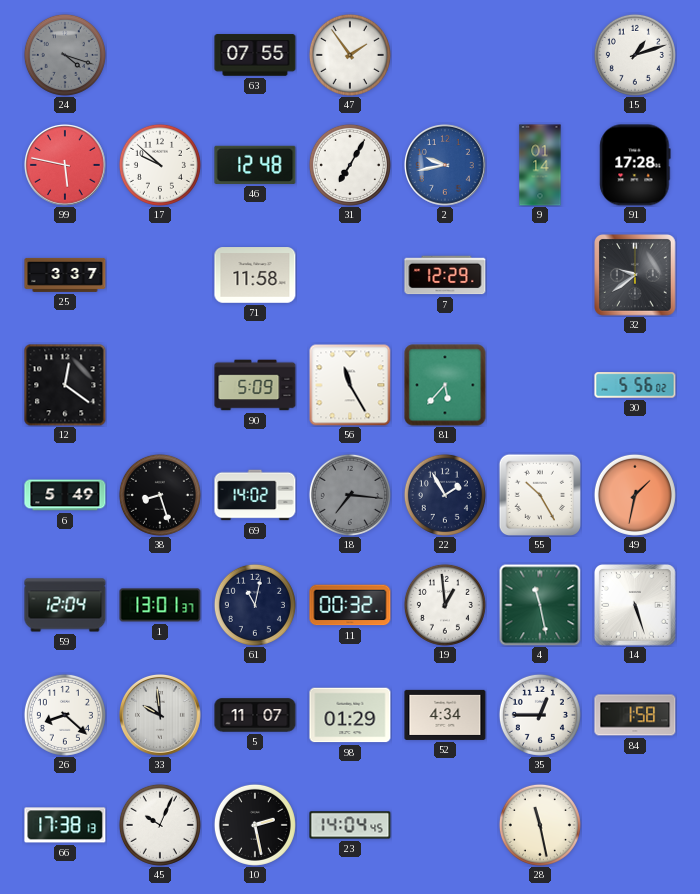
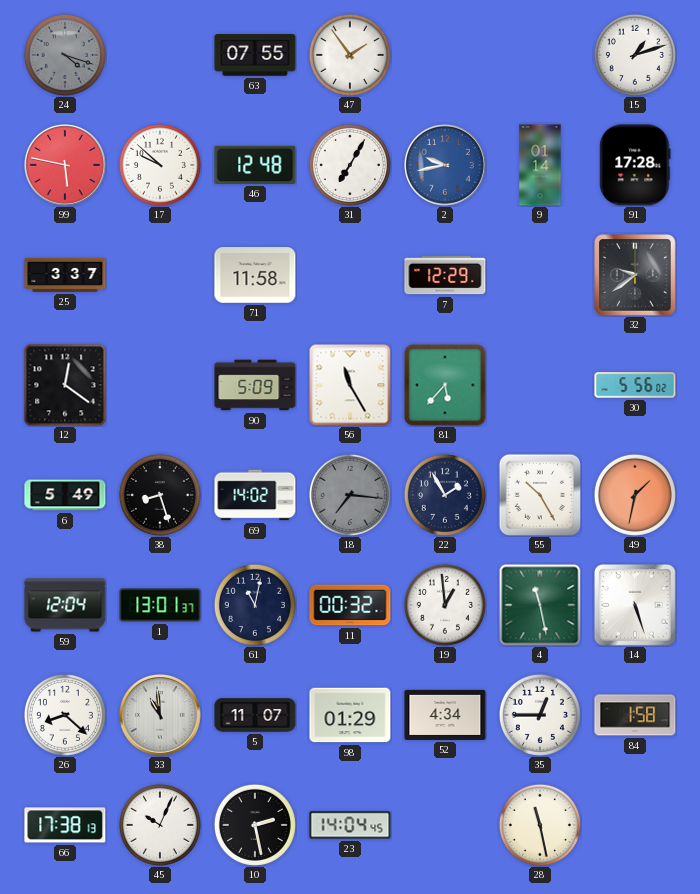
33: 9:59 -> 10:59
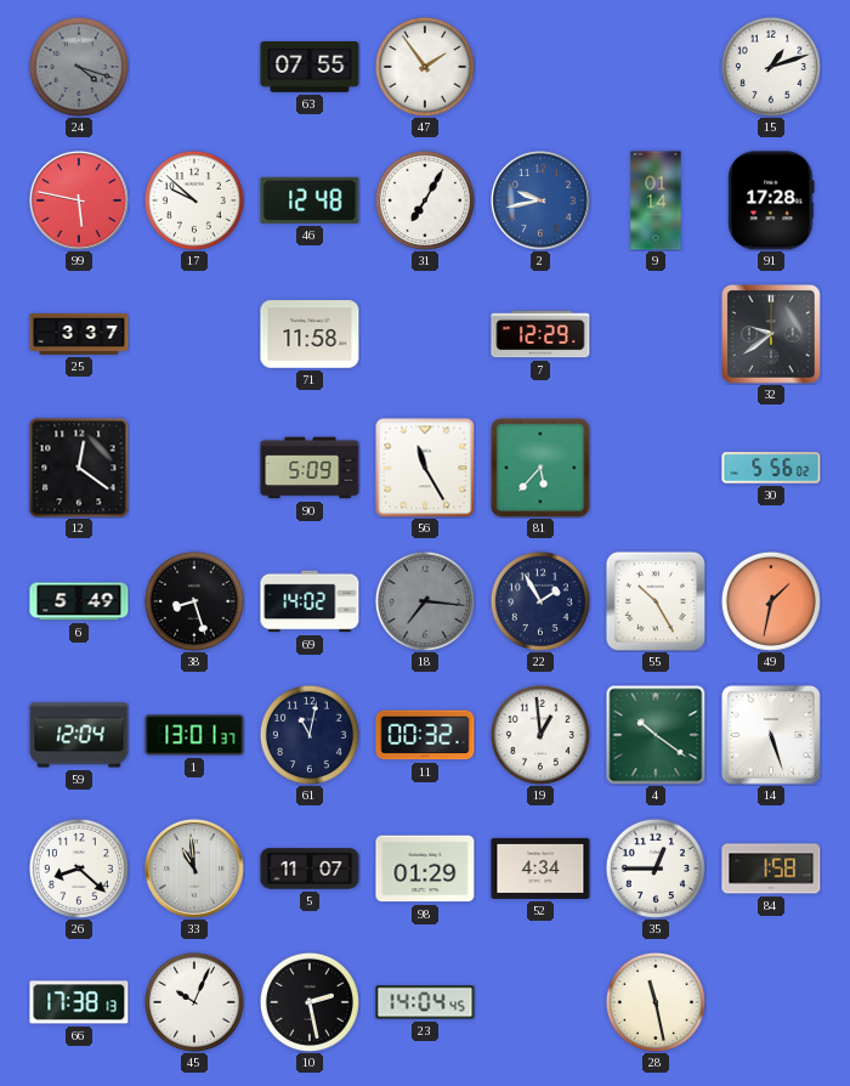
4: 11:28 -> 10:21
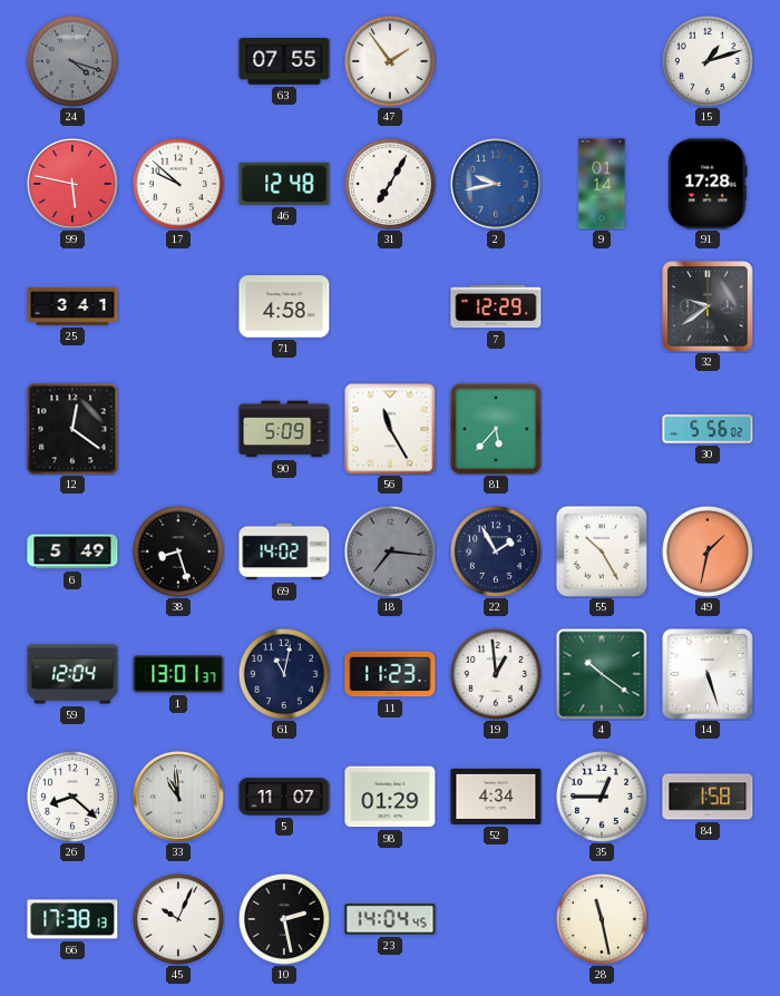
25: 3:37 -> 3:41
71: 11:58 -> 4:58
11: 00:32 -> 11:23
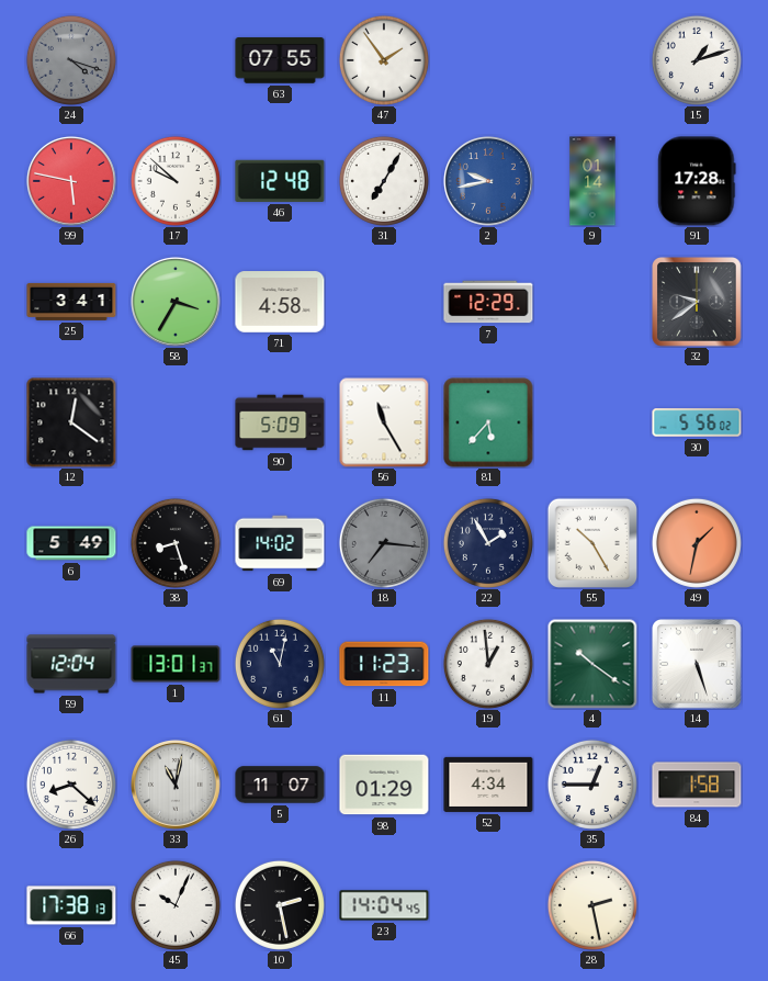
58: none -> 3:35
33: 10:59 -> 11:02
28: 11:28 -> 2:28
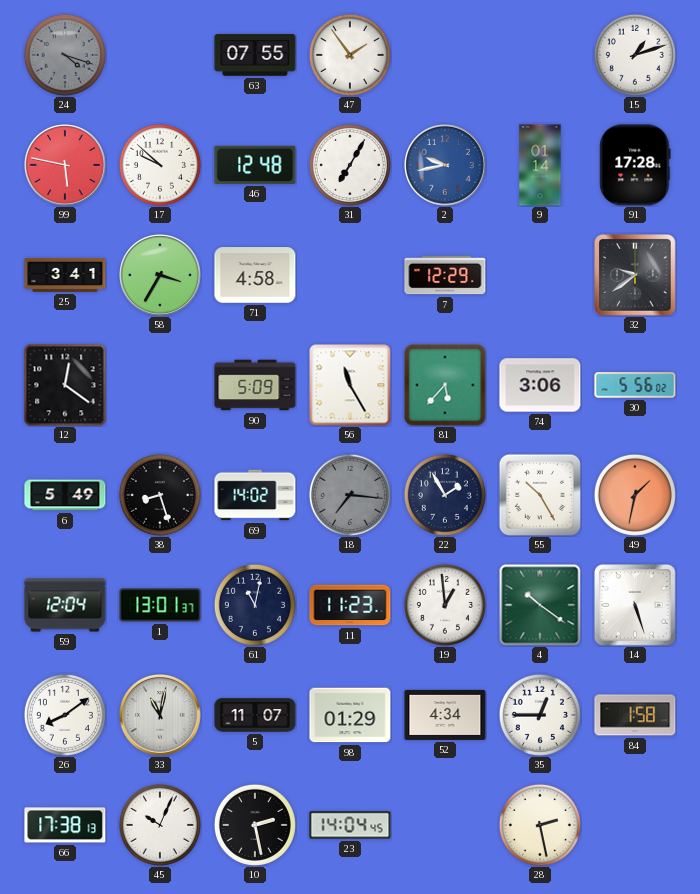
74: none -> 3:06
26: 8:22 -> 8:09
